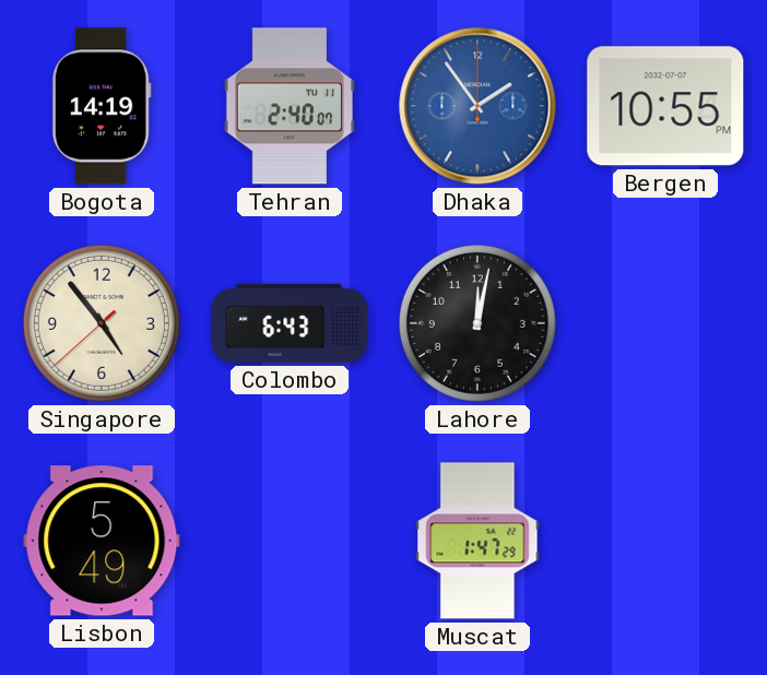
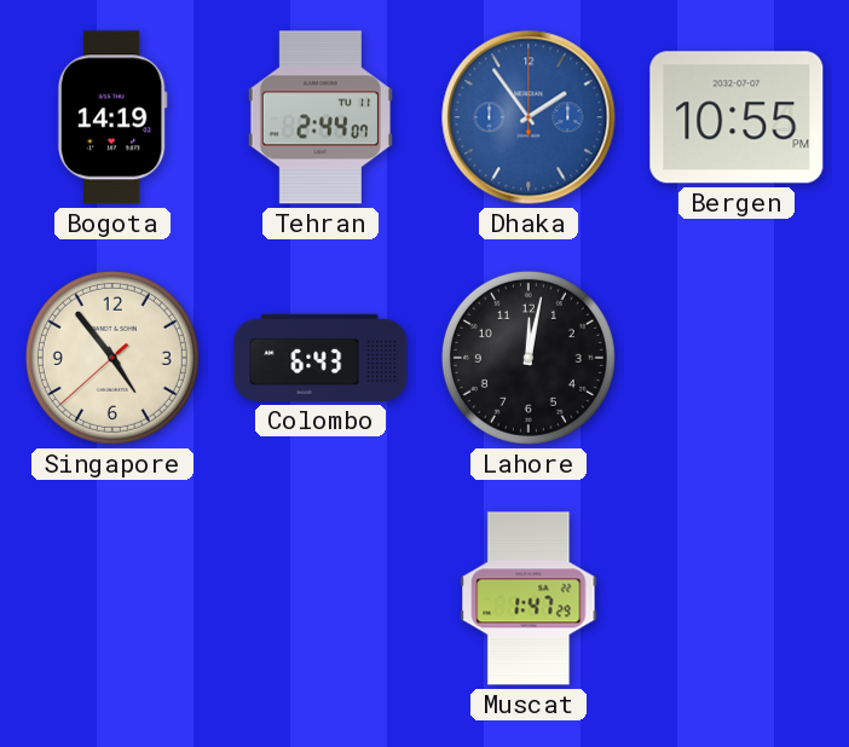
Tehran: 2:40 -> 2:44
Lisbon: 5:49 -> none
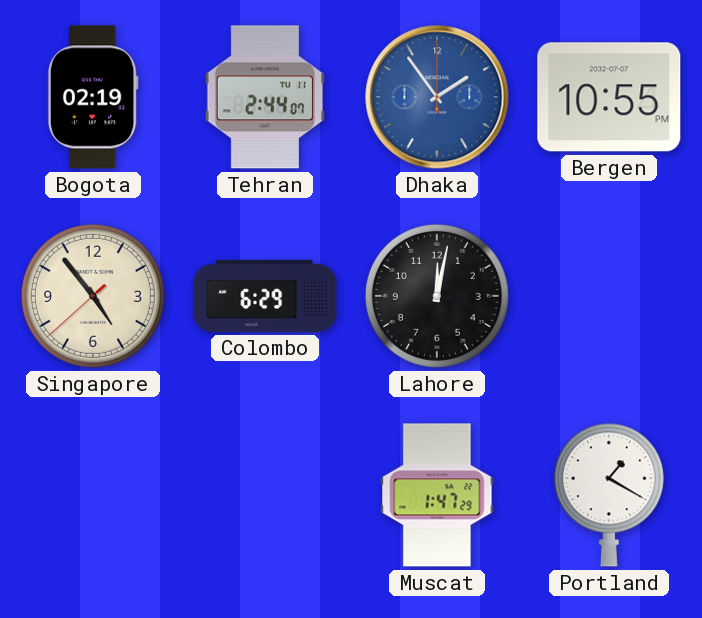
Bogota: 14:19 -> 02:19
Colombo: 6:43 -> 6:29
Portland: none -> 1:20
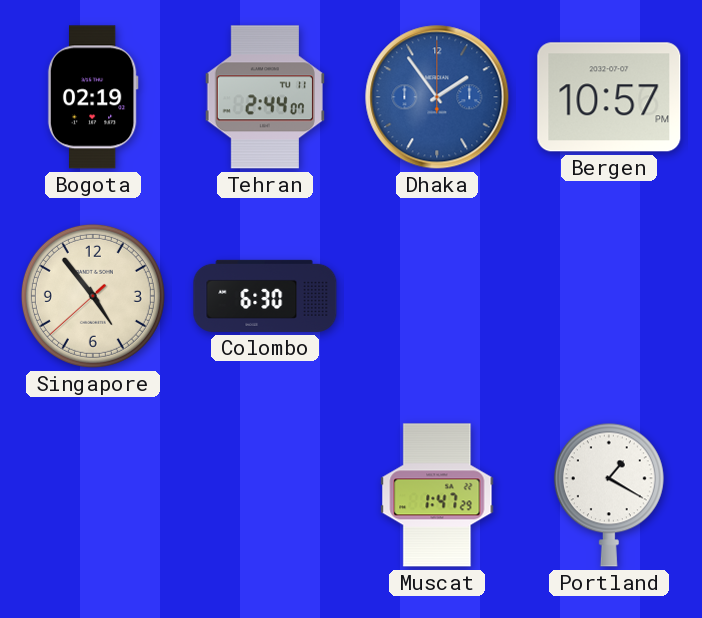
Bergen: 10:55 -> 10:57
Colombo: 6:29 -> 6:30
Lahore: 12:02 -> none
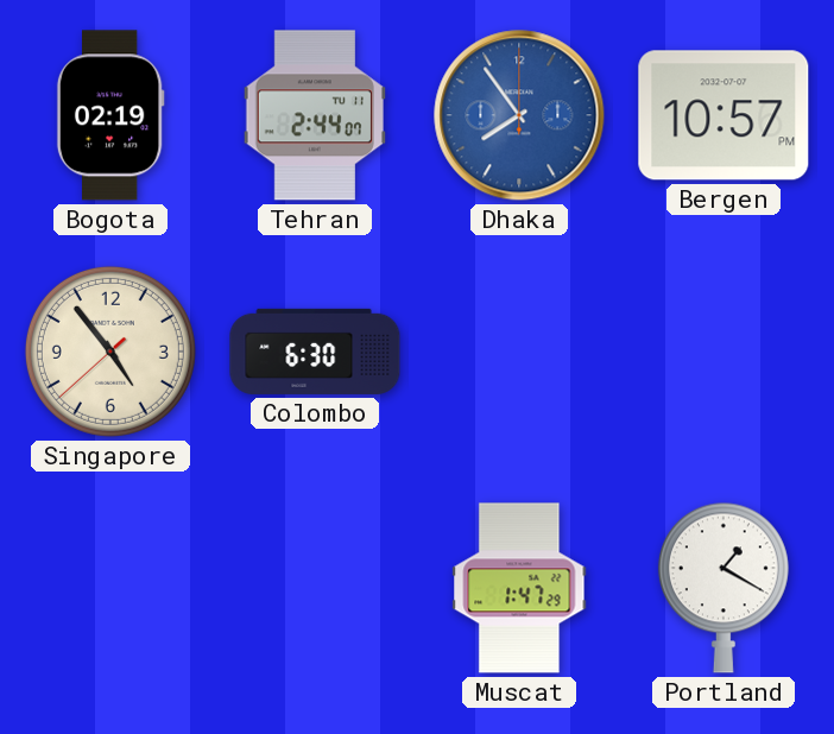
Dhaka: 1:54 -> 7:54
